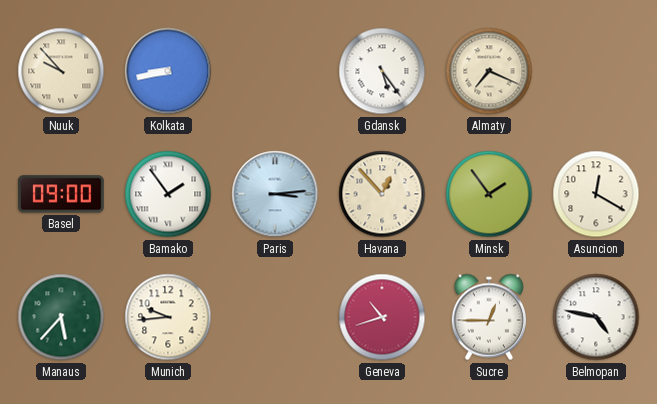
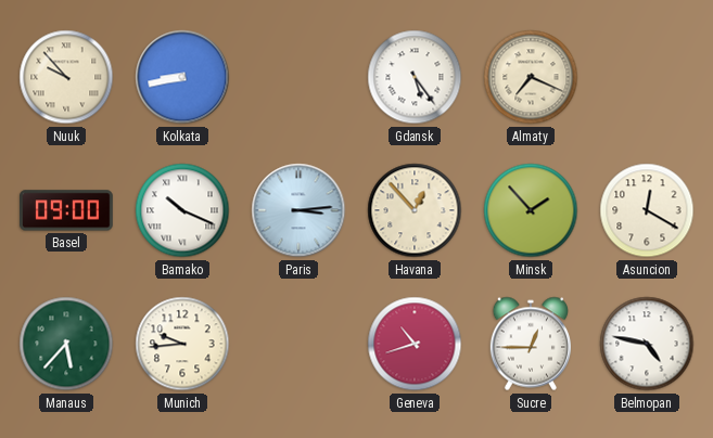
Bamako: 1:54 -> 10:19
Minsk: 1:54 -> 1:53
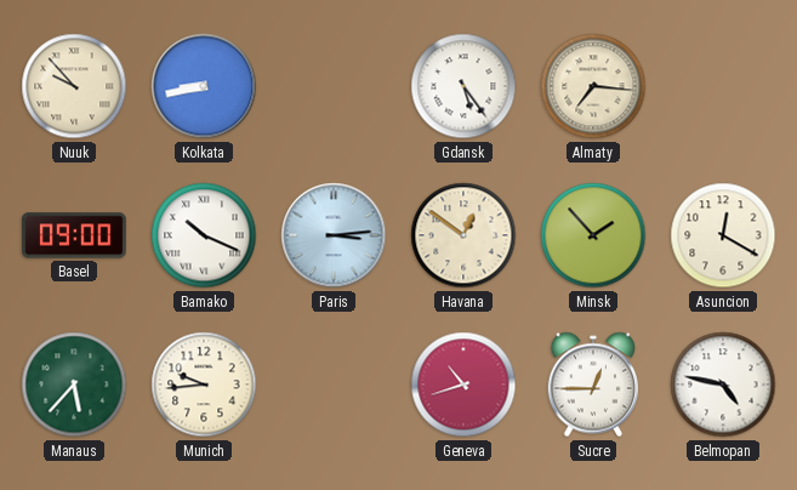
Almaty: 7:19 -> 7:16
Havana: 12:53 -> 12:51
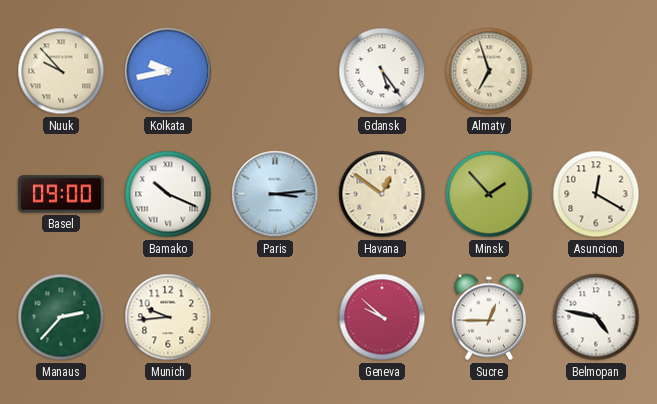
Kolkata: 8:43 -> 9:43
Almaty: 7:16 -> 6:57
Manaus: 5:37 -> 2:37
Geneva: 10:42 -> 9:52
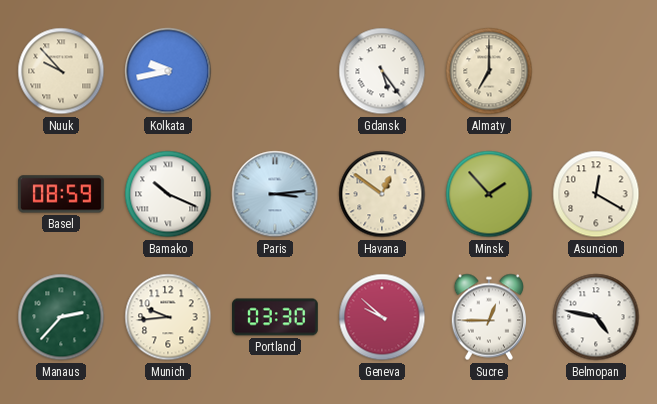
Almaty: 6:57 -> 7:00
Basel: 09:00 -> 08:59
Portland: none -> 03:30
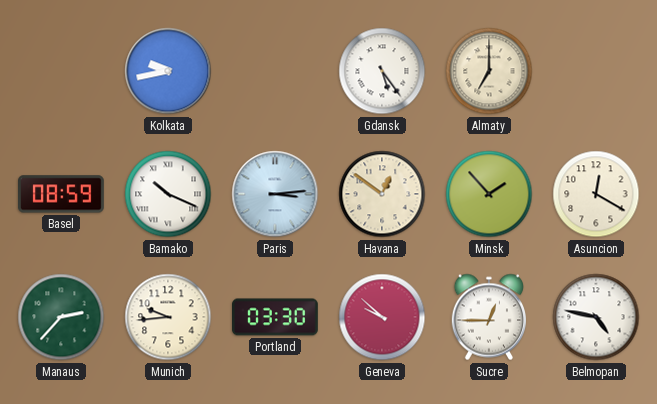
Nuuk: 9:53 -> none
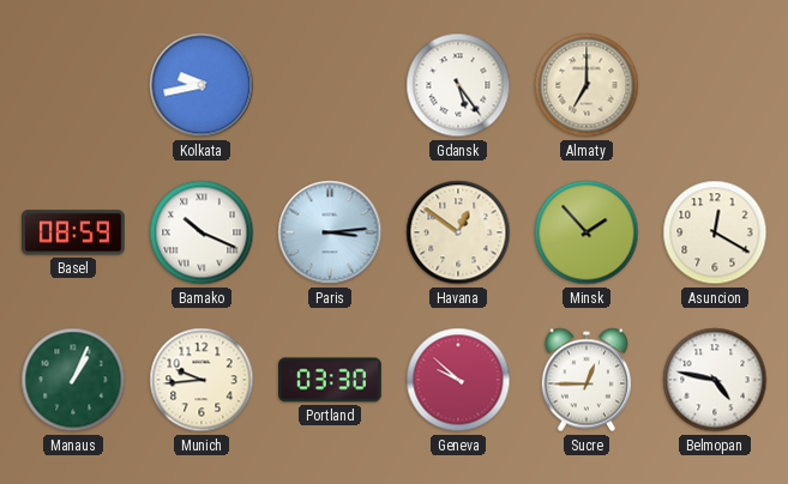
Manaus: 2:37 -> 1:04
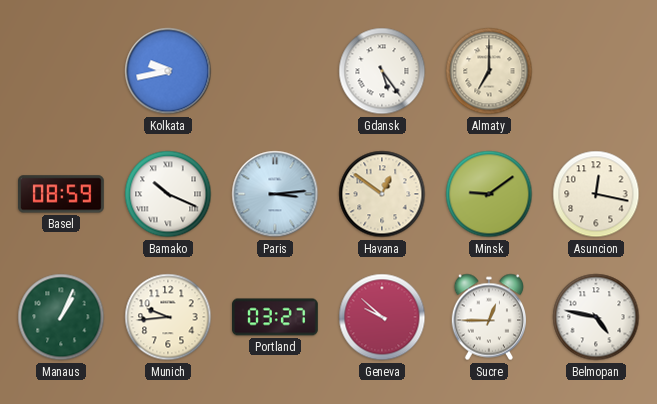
Minsk: 1:53 -> 9:09
Asuncion: 12:20 -> 12:17
Portland: 03:30 -> 03:27
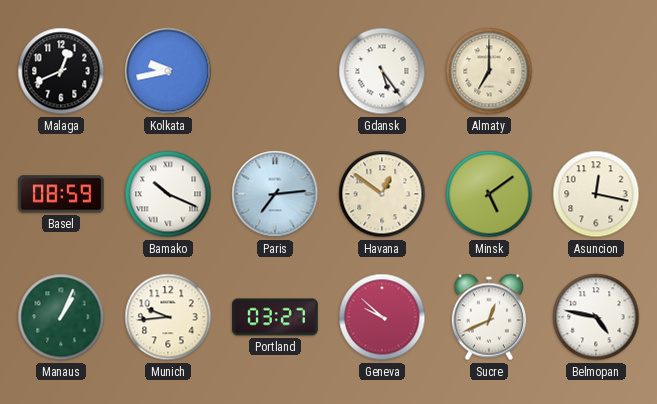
Malaga: none -> 12:41
Paris: 3:14 -> 7:14
Minsk: 9:09 -> 5:09
Sucre: 12:45 -> 12:41
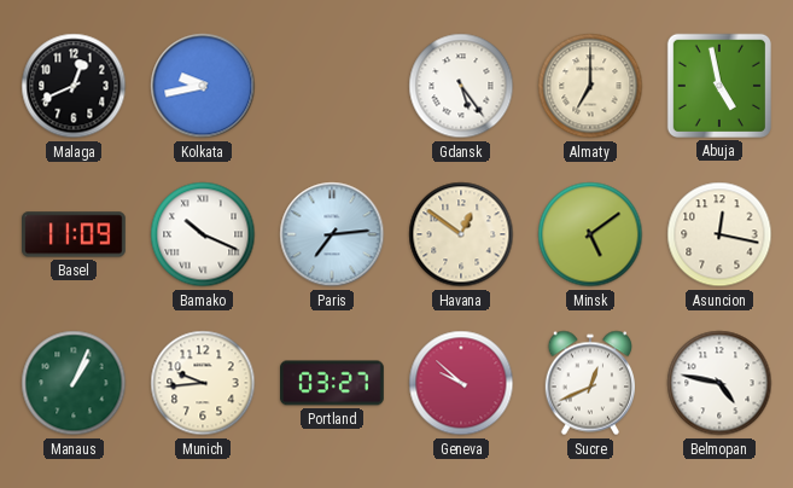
Abuja: none -> 4:58
Basel: 08:59 -> 11:09
